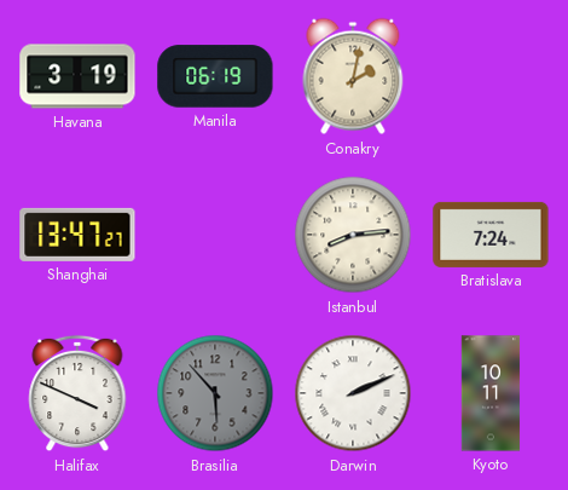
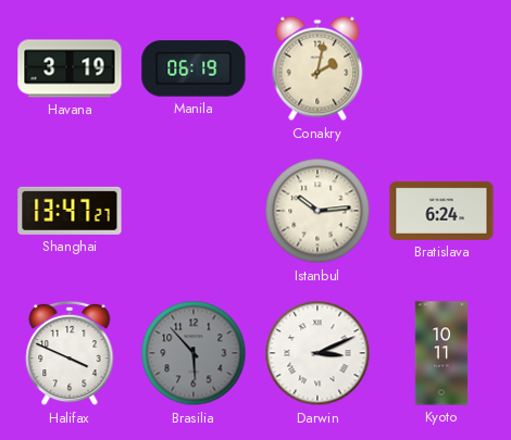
Istanbul: 8:14 -> 10:14
Bratislava: 7:24 -> 6:24
Darwin: 2:11 -> 3:11
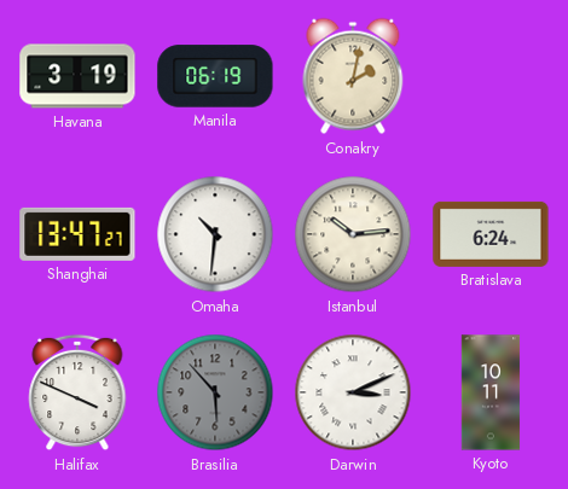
Omaha: none -> 10:31
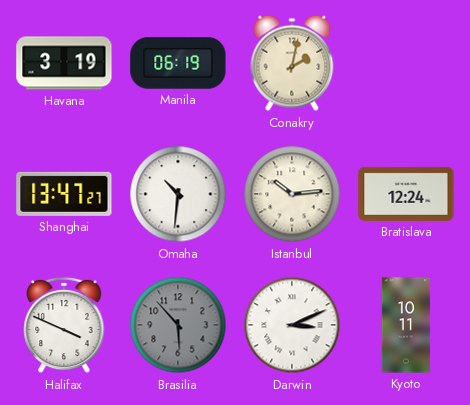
Bratislava: 6:24 -> 12:24
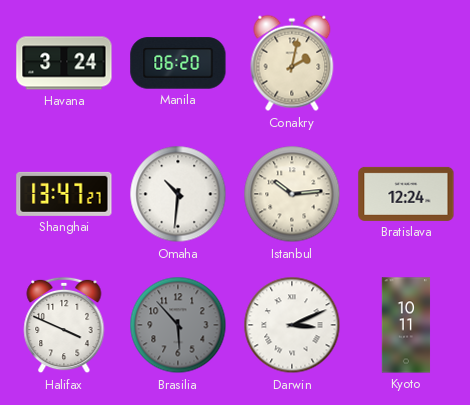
Havana: 3:19 -> 3:24
Manila: 06:19 -> 06:20
